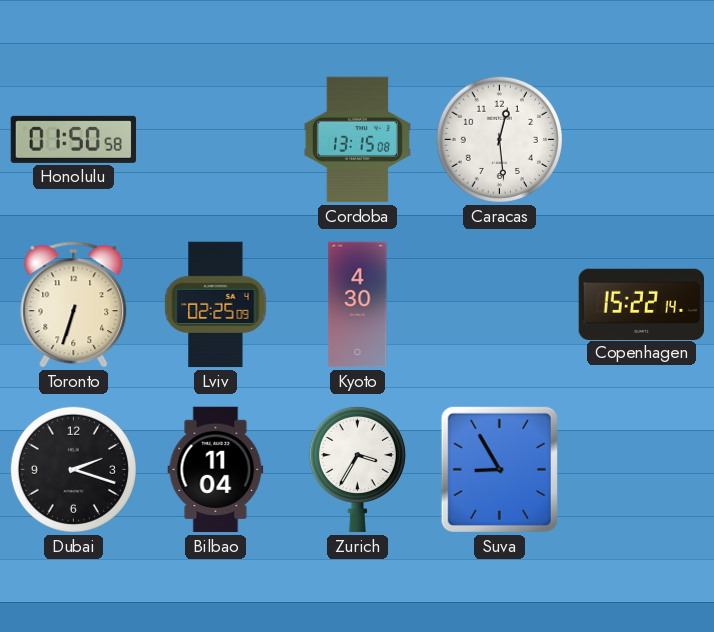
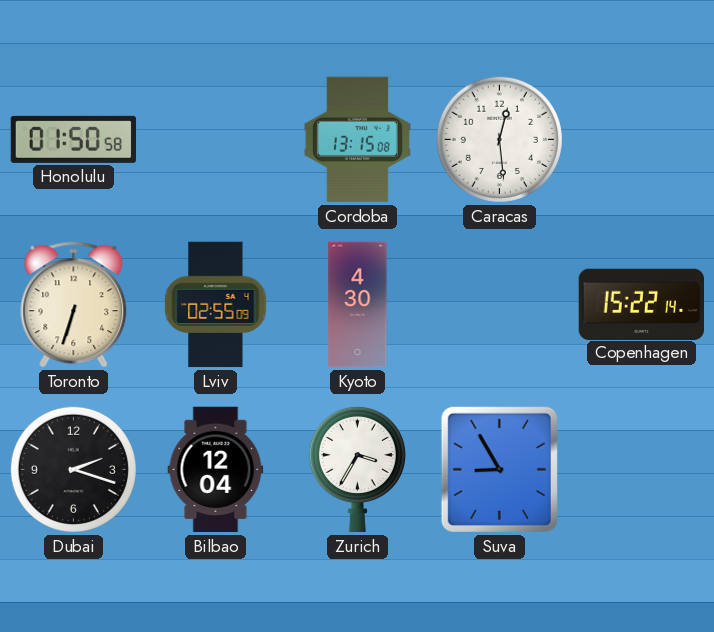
Lviv: 02:25 -> 02:55
Bilbao: 11:04 -> 12:04
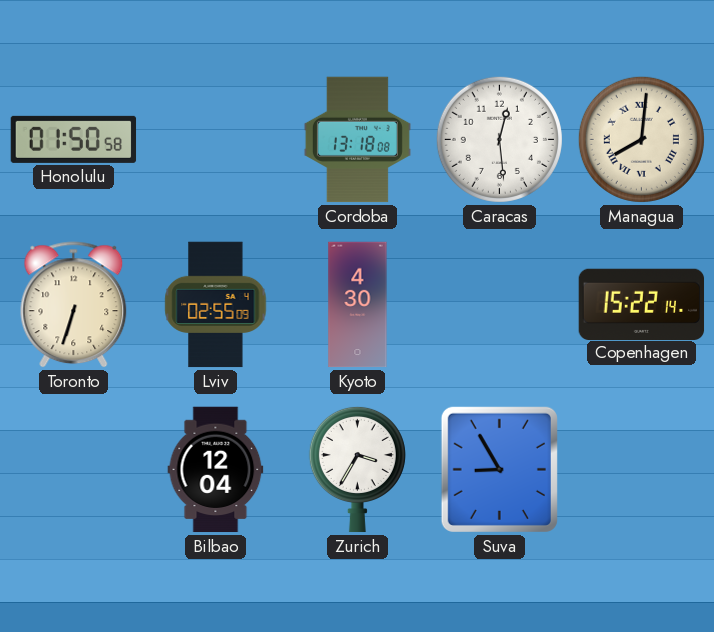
Cordoba: 13:15 -> 13:18
Managua: none -> 8:01
Dubai: 2:18 -> none
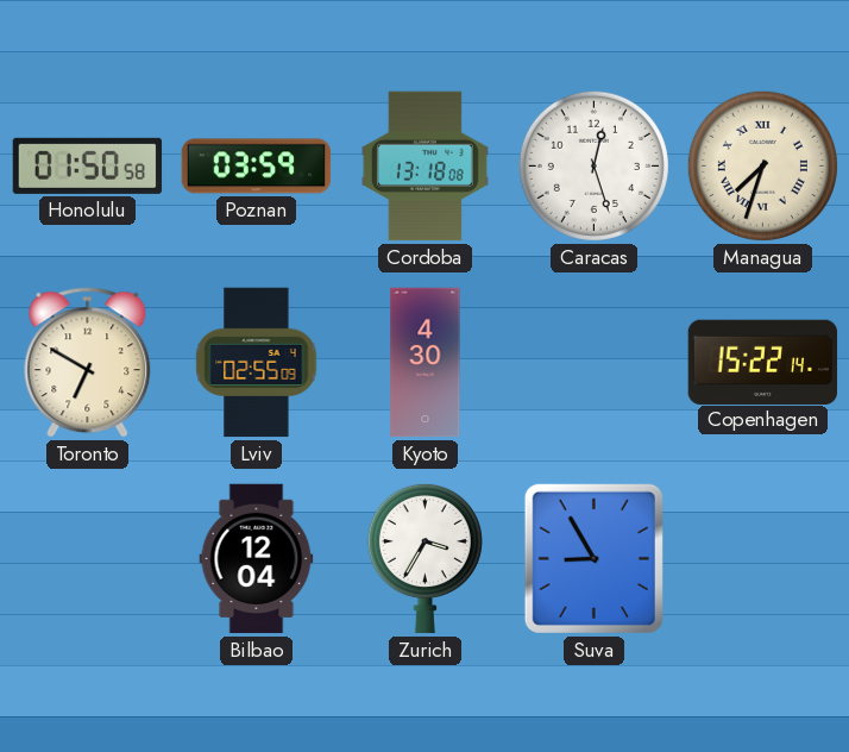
Poznan: none -> 03:59
Caracas: 12:29 -> 12:27
Managua: 8:01 -> 7:33
Toronto: 6:33 -> 6:50
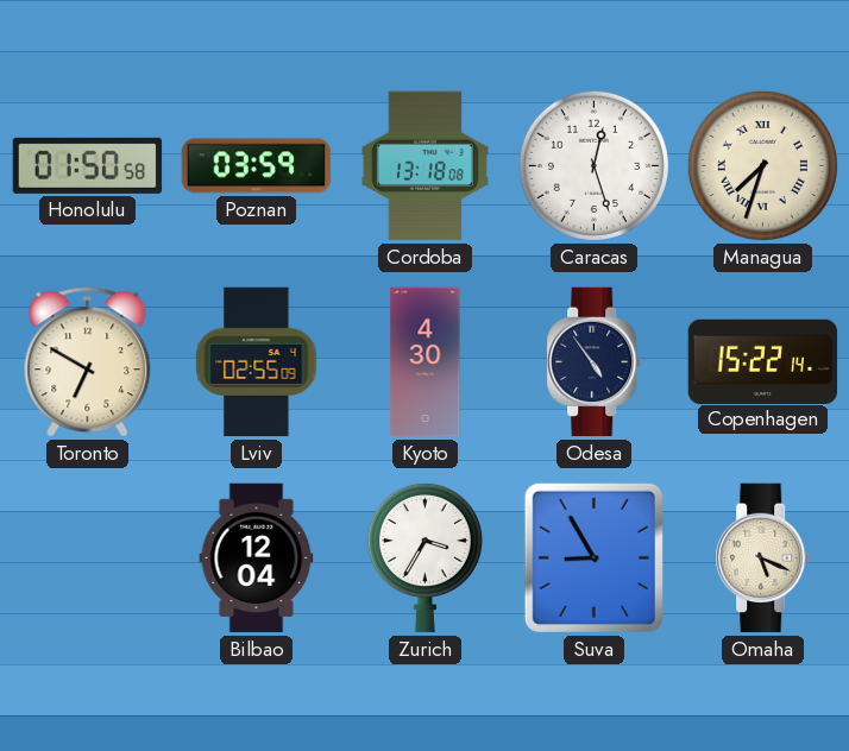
Odesa: none -> 4:54
Omaha: none -> 5:19
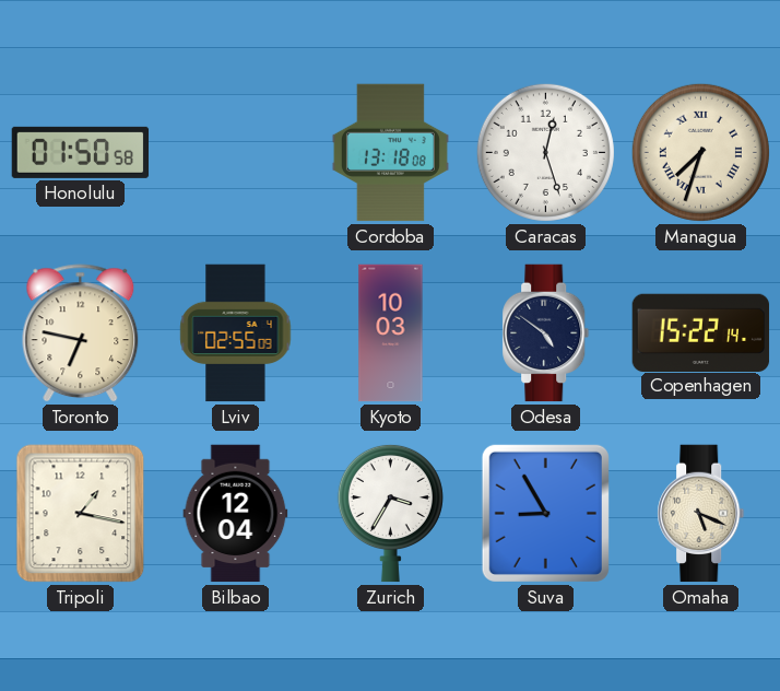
Poznan: 03:59 -> none
Toronto: 6:50 -> 6:47
Kyoto: 4:30 -> 10:03
Odesa: 4:54 -> 4:51
Tripoli: none -> 1:17
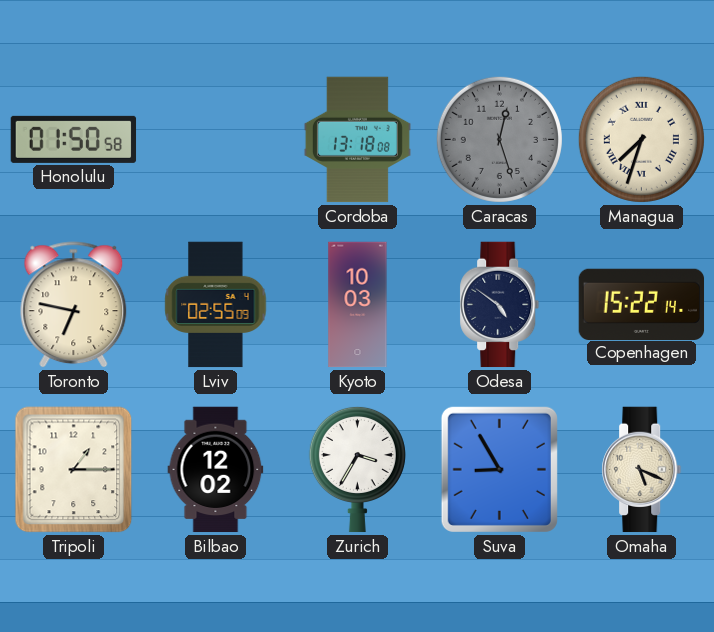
Caracas dial: white -> grey
Tripoli: 1:17 -> 1:15
Bilbao: 12:04 -> 12:02
